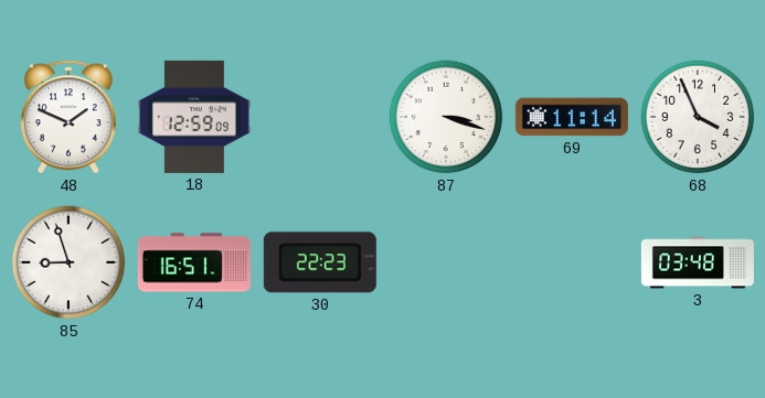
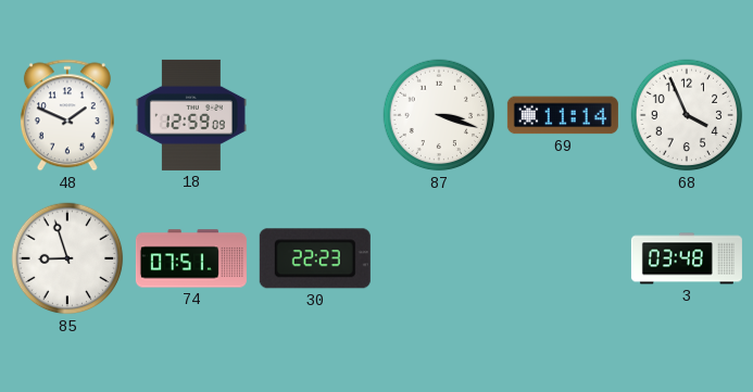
74: 16:51 -> 07:51
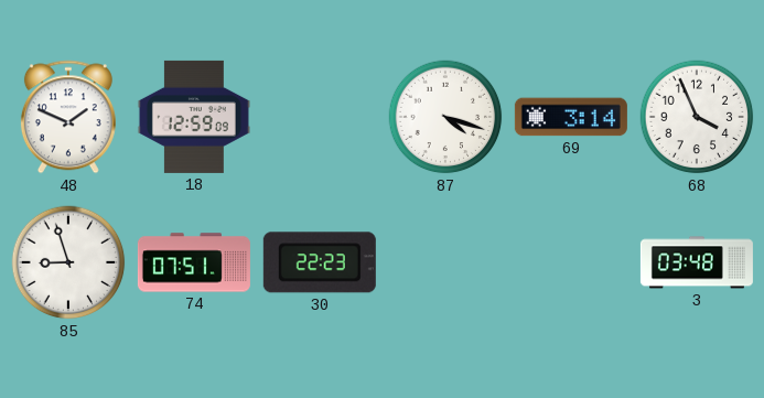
87: 3:18 -> 4:18
69: 11:14 -> 3:14
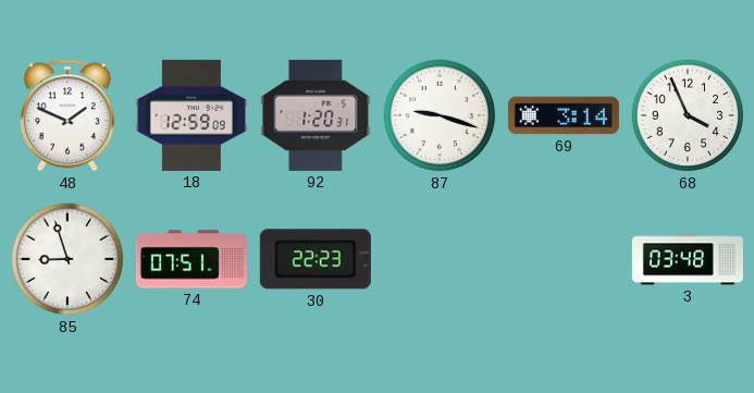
92: none -> 1:20
87: 4:18 -> 9:18
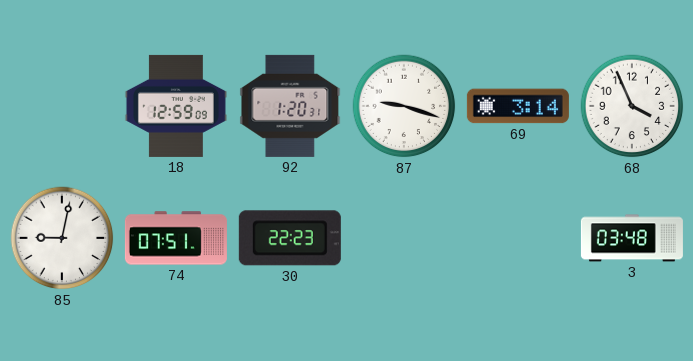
48: 1:49 -> none
85: 8:57 -> 9:02
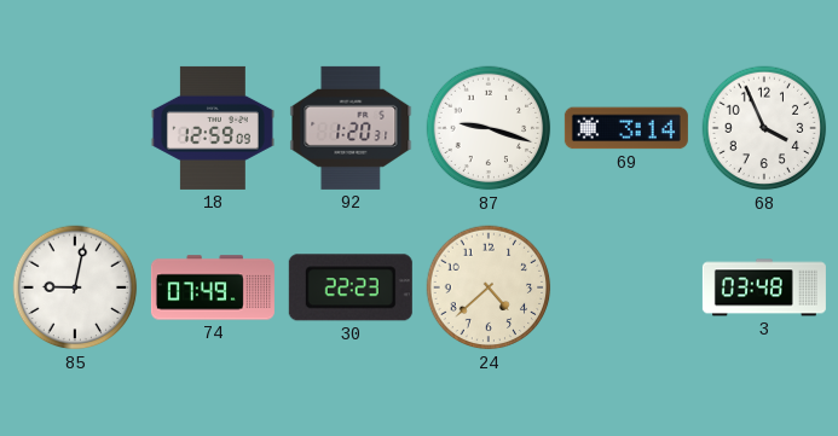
74: 07:51 -> 07:49
24: none -> 4:38
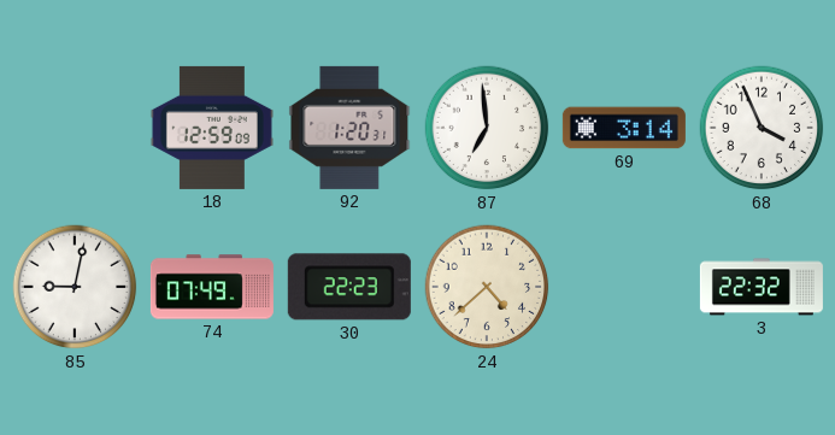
87: 9:18 -> 6:59
3: 03:48 -> 22:32
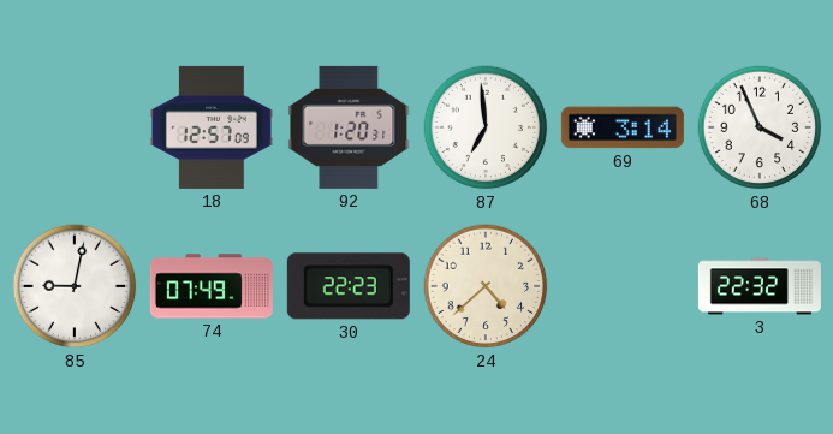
18: 12:59 -> 12:57
